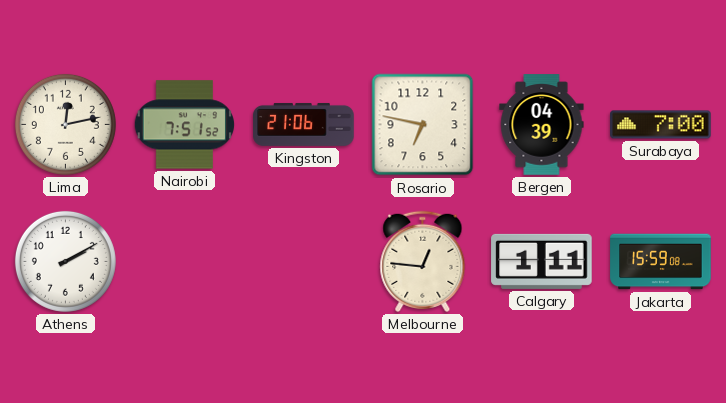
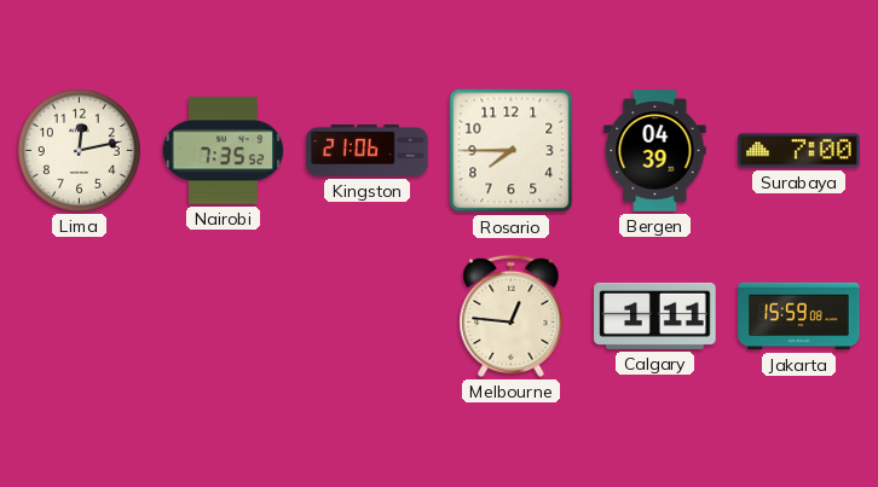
Nairobi: 7:51 -> 7:35
Rosario: 6:47 -> 7:45
Athens: 2:10 -> none
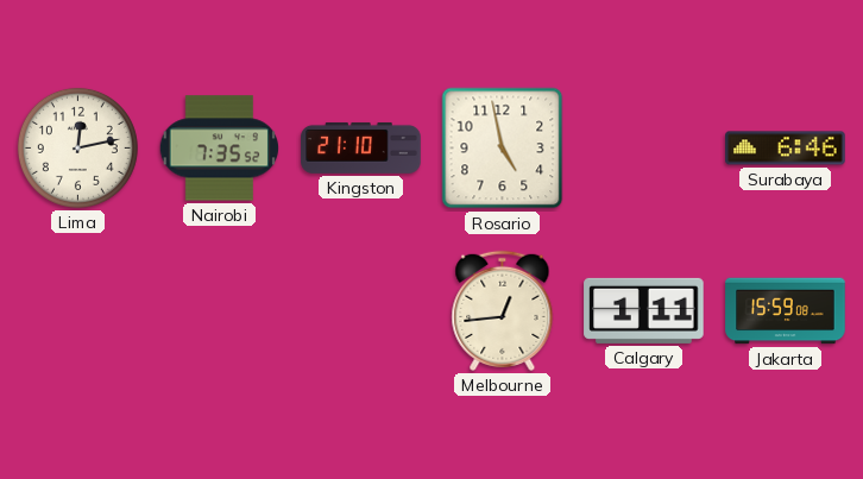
Kingston: 21:06 -> 21:10
Rosario: 7:45 -> 4:58
Bergen: 04:39 -> none
Surabaya: 7:00 -> 6:46
Melbourne: 12:46 -> 12:44
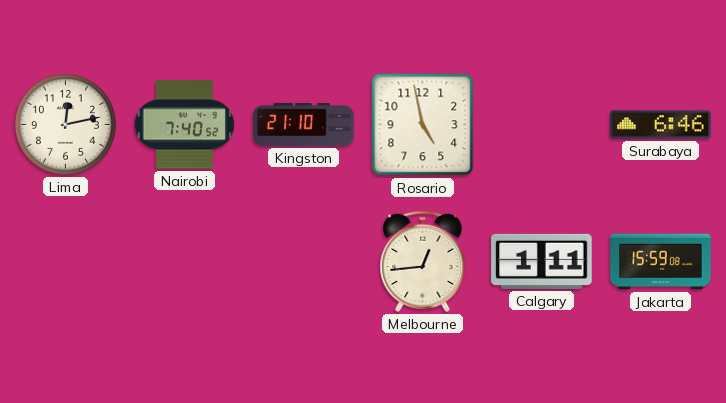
Nairobi: 7:35 -> 7:40
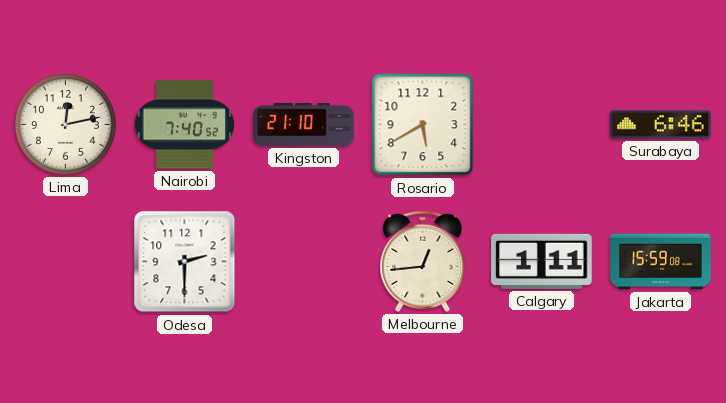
Rosario: 4:58 -> 5:40
Odesa: none -> 2:30
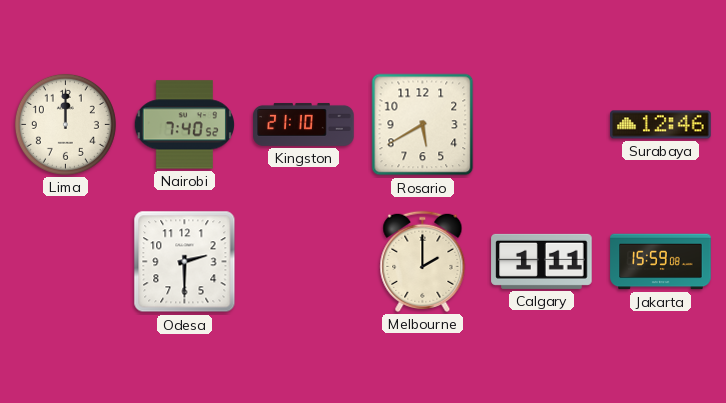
Lima: 12:13 -> 12:00
Surabaya: 6:46 -> 12:46
Melbourne: 12:44 -> 2:00
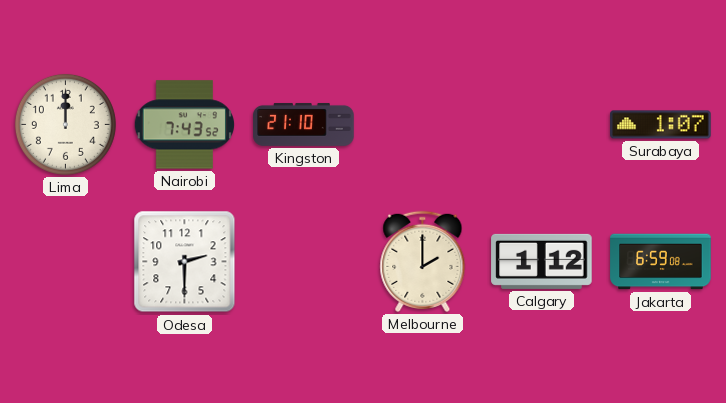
Nairobi: 7:40 -> 7:43
Rosario: 5:40 -> none
Surabaya: 12:46 -> 1:07
Calgary: 1:11 -> 1:12
Jakarta: 15:59 -> 6:59
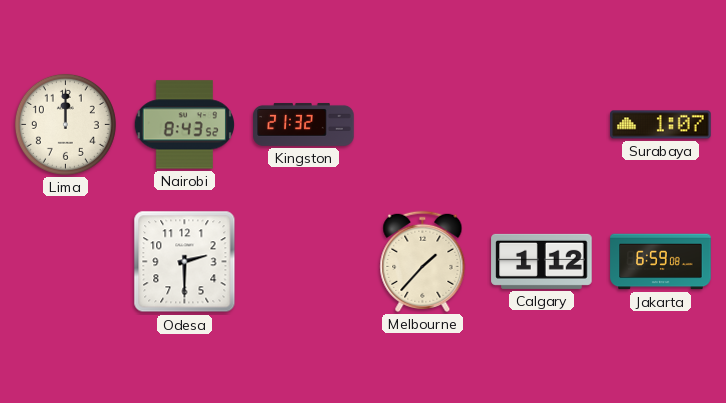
Nairobi: 7:43 -> 8:43
Kingston: 21:10 -> 21:32
Melbourne: 2:00 -> 1:37
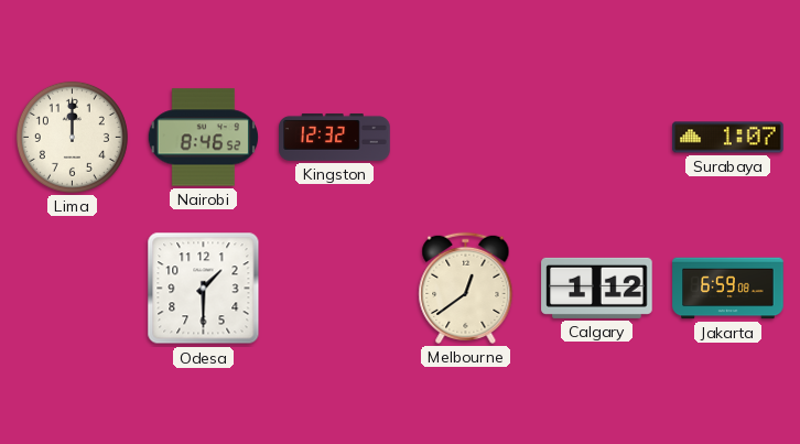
Nairobi: 8:43 -> 8:46
Kingston: 21:32 -> 12:32
Odesa: 2:30 -> 1:30
Melbourne: 1:37 -> 12:39
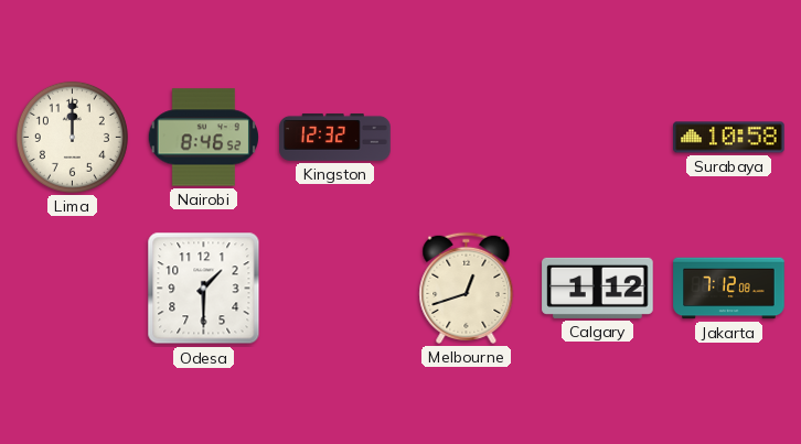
Surabaya: 1:07 -> 10:58
Melbourne: 12:39 -> 12:42
Jakarta: 6:59 -> 7:12
